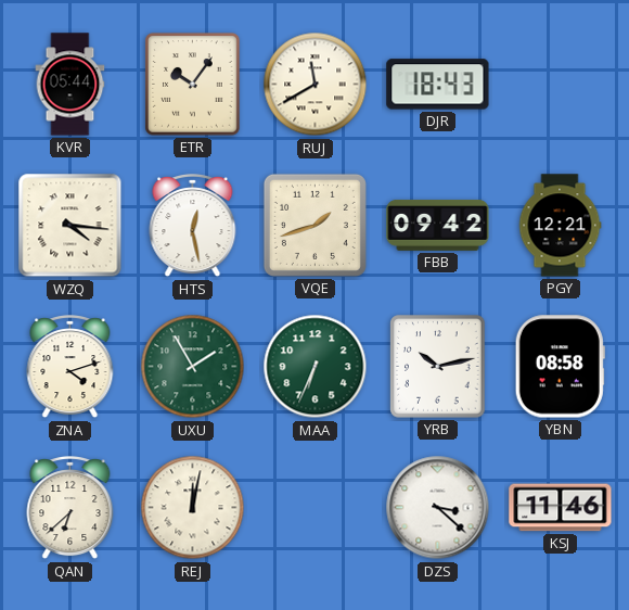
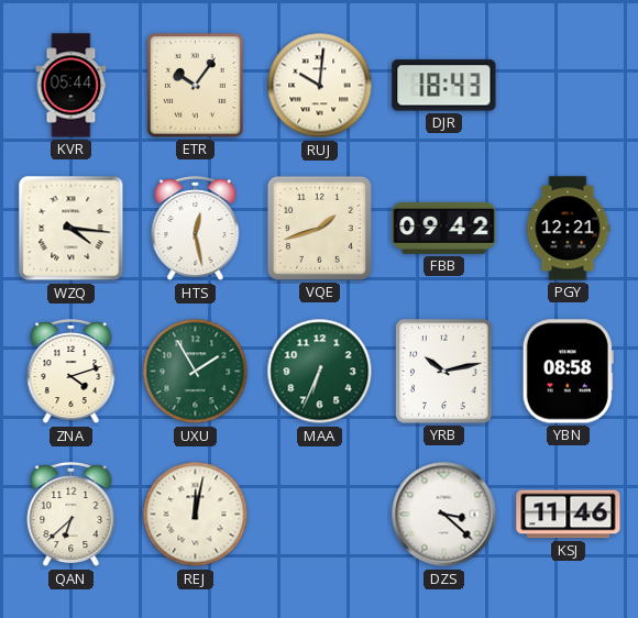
RUJ: 11:40 -> 10:01
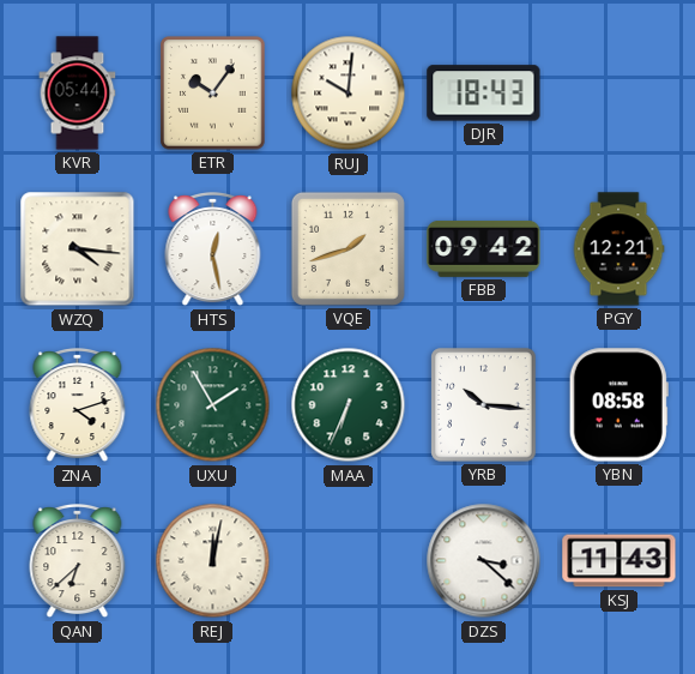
YRB: 10:13 -> 10:16
KSJ: 11:46 -> 11:43
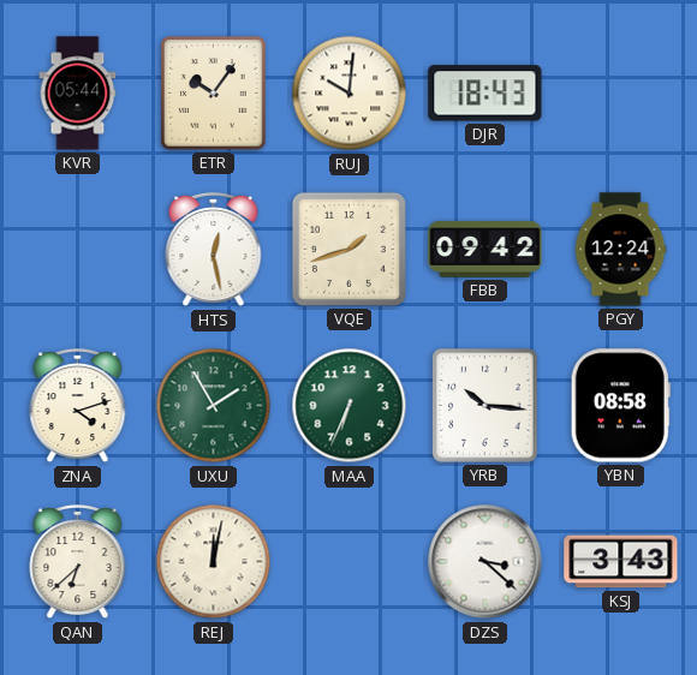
WZQ: 4:16 -> none
PGY: 12:21 -> 12:24
KSJ: 11:43 -> 3:43
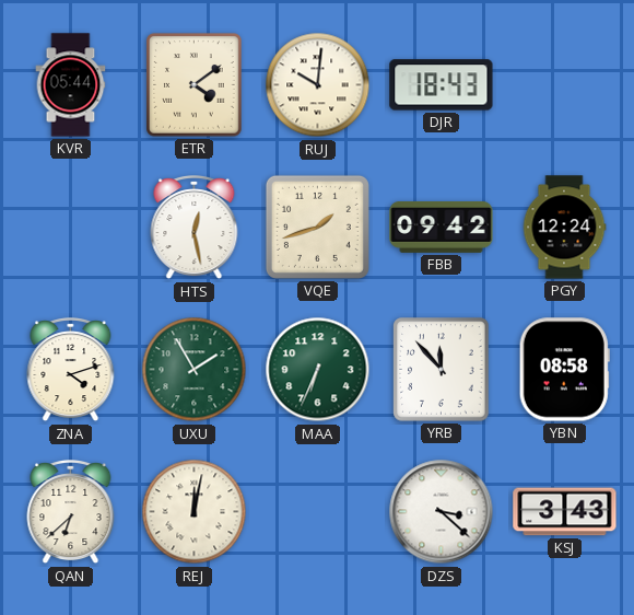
ETR: 10:06 -> 4:09
YRB: 10:16 -> 11:53
